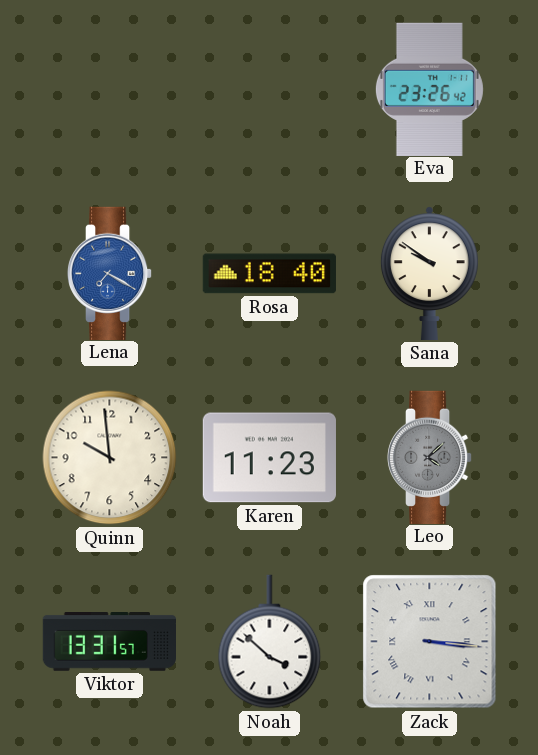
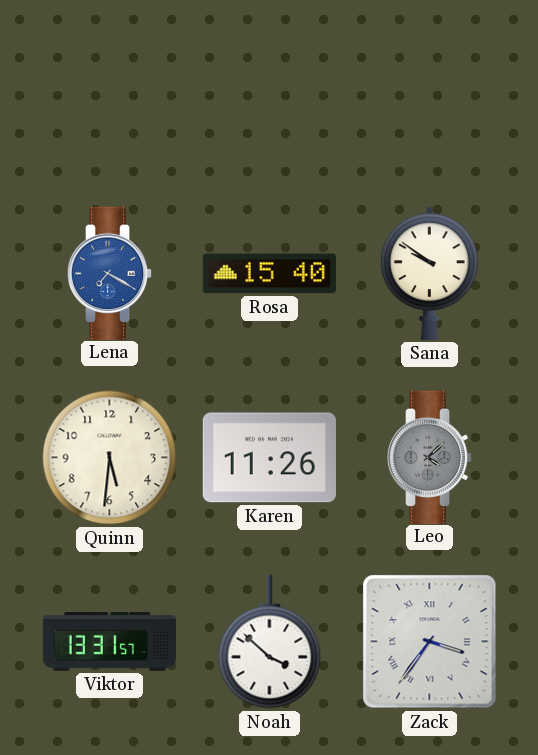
Eva: 23:26 -> none
Rosa: 18:40 -> 15:40
Quinn: 9:59 -> 5:31
Karen: 11:23 -> 11:26
Zack: 3:16 -> 3:36
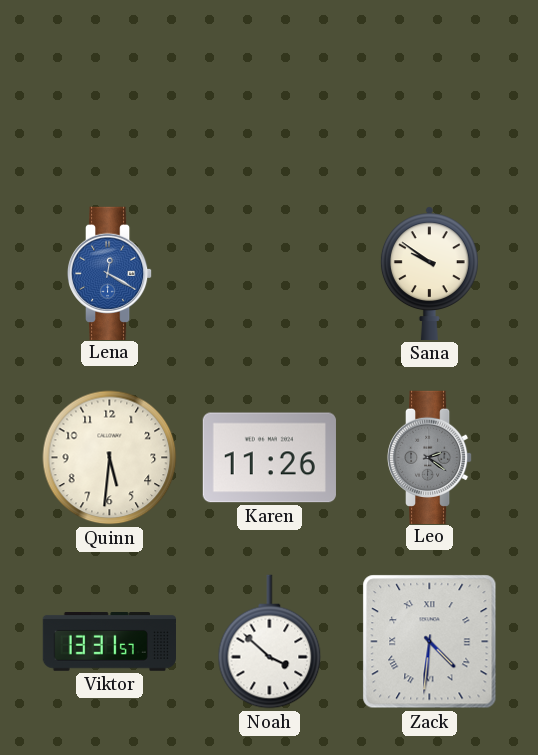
Lena: 7:20 -> 12:20
Rosa: 15:40 -> none
Leo: 4:08 -> 2:21
Zack: 3:36 -> 4:31
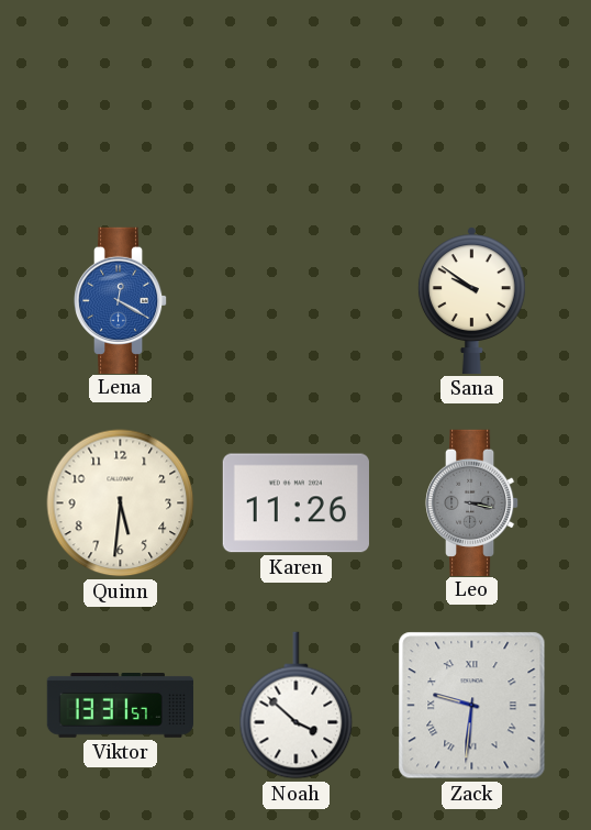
Leo: 2:21 -> 3:17
Zack: 4:31 -> 9:31
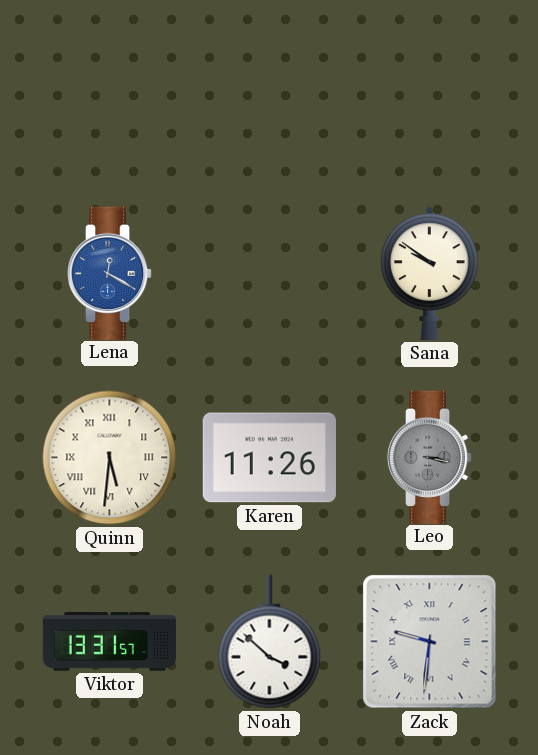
Quinn numerals: Arabic -> Roman
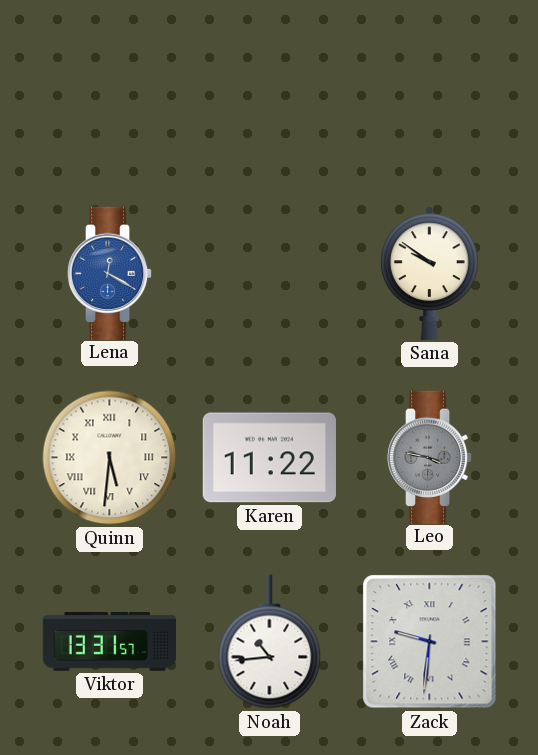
Karen: 11:26 -> 11:22
Leo: 3:17 -> 3:47
Noah: 3:52 -> 10:44
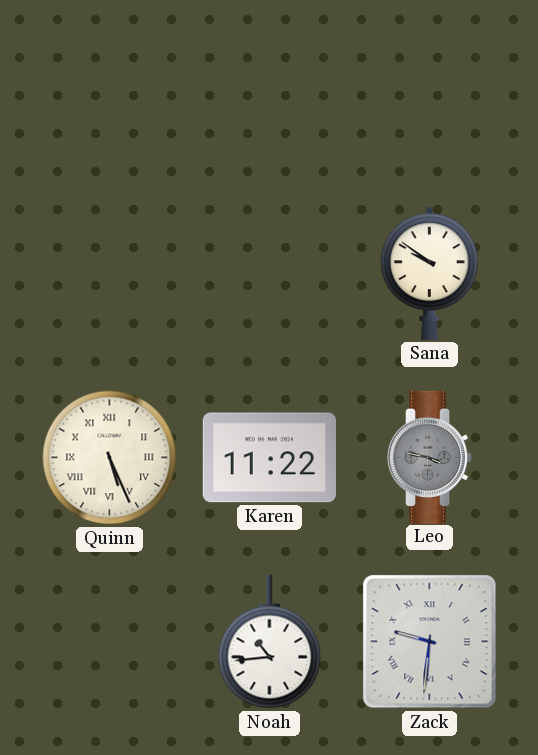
Lena: 12:20 -> none
Quinn: 5:31 -> 5:26
Viktor: 13:31 -> none
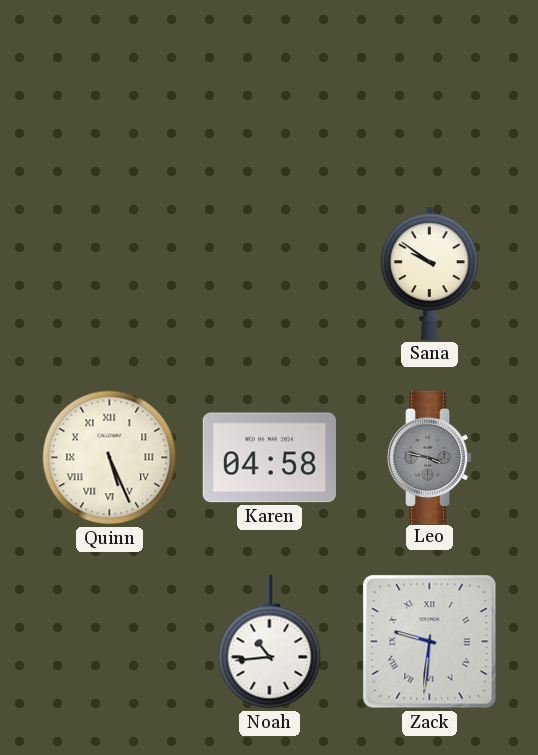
Karen: 11:22 -> 04:58
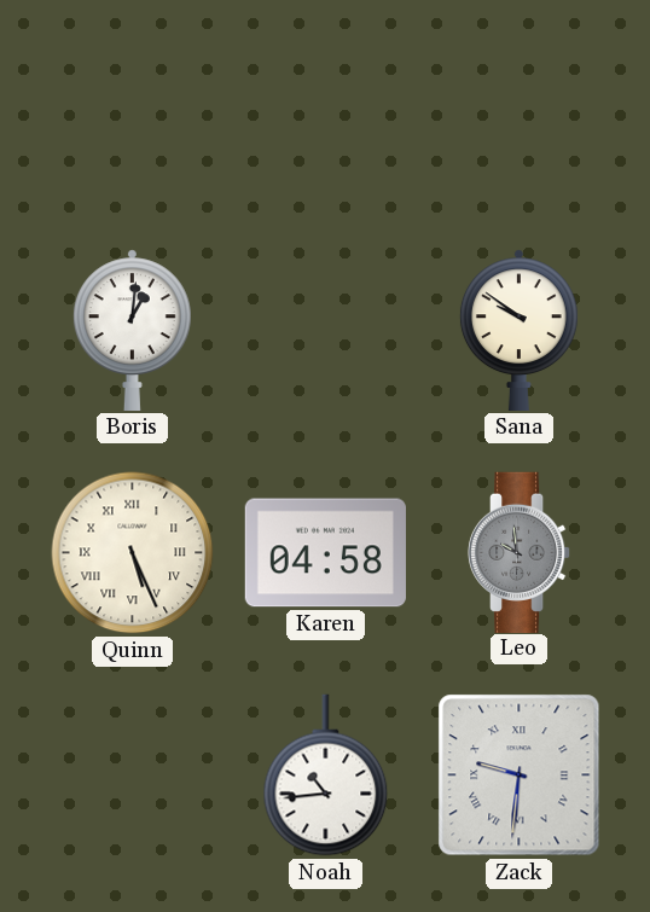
Boris: none -> 1:01
Leo: 3:47 -> 9:59
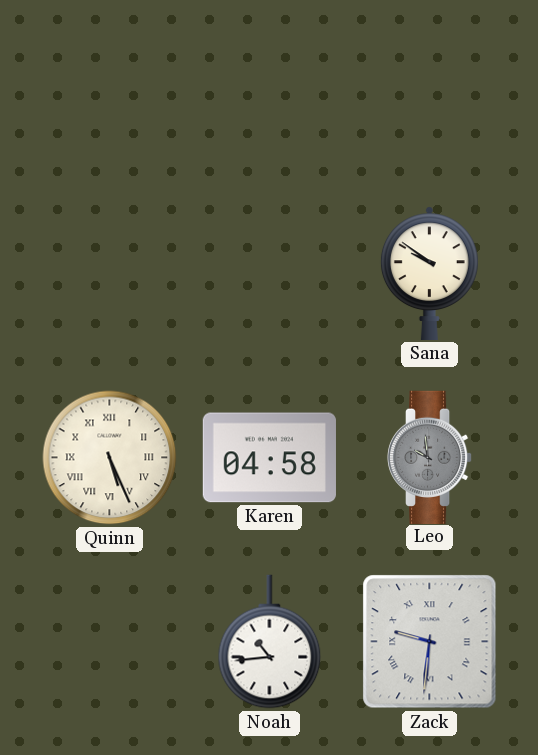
Boris: 1:01 -> none
